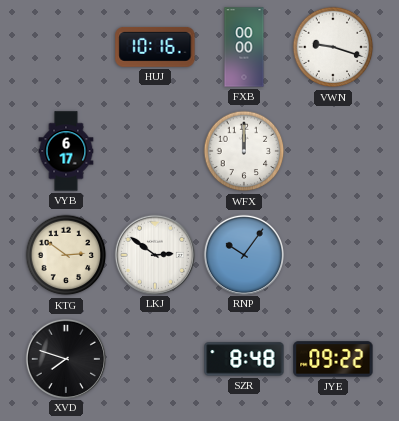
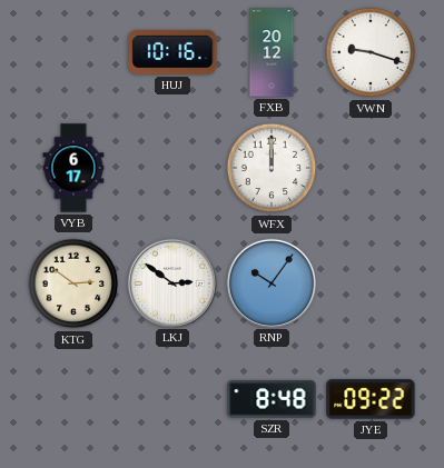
FXB: 00:00 -> 20:12
XVD: 7:48 -> none
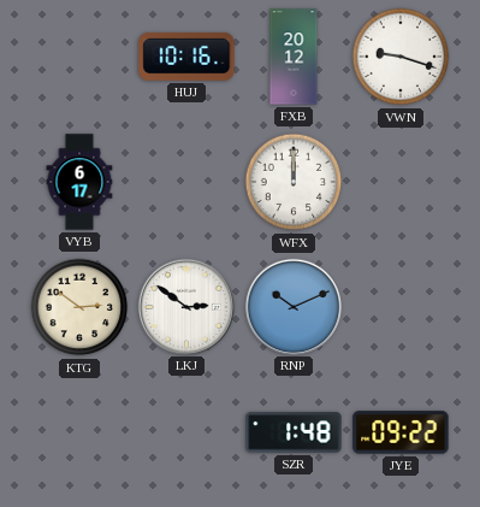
RNP: 10:06 -> 10:11
SZR: 8:48 -> 1:48
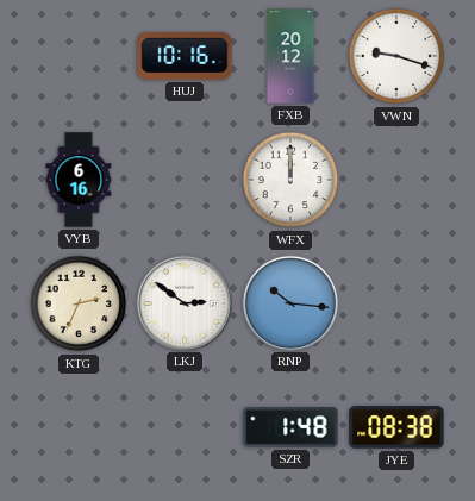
VYB: 6:17 -> 6:16
KTG: 2:51 -> 2:34
RNP: 10:11 -> 10:16
JYE: 09:22 -> 08:38
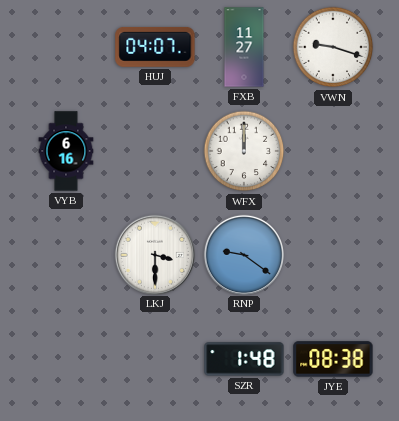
HUJ: 10:16 -> 04:07
FXB: 20:12 -> 11:27
KTG: 2:34 -> none
LKJ: 2:51 -> 3:30
RNP: 10:16 -> 9:21
